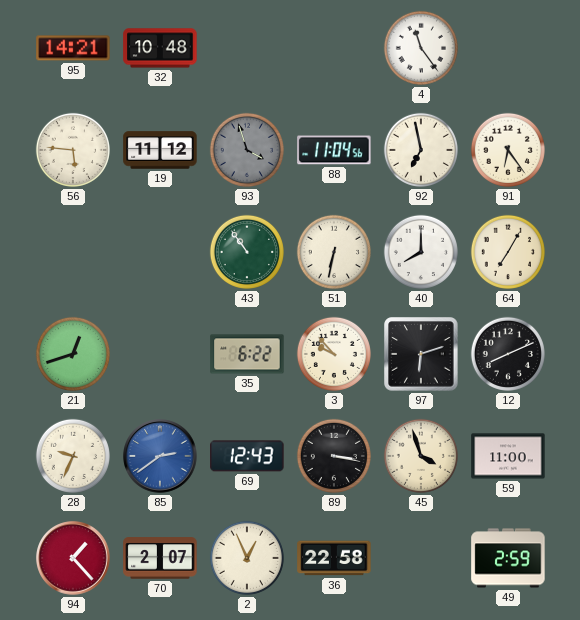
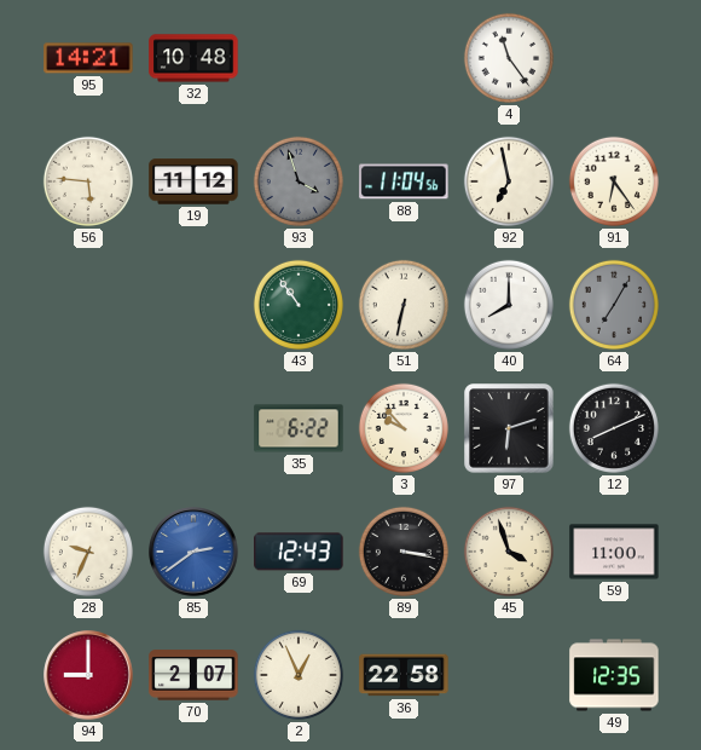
64 dial: cream -> grey
21: 12:42 -> none
94: 1:23 -> 9:00
49: 2:59 -> 12:35
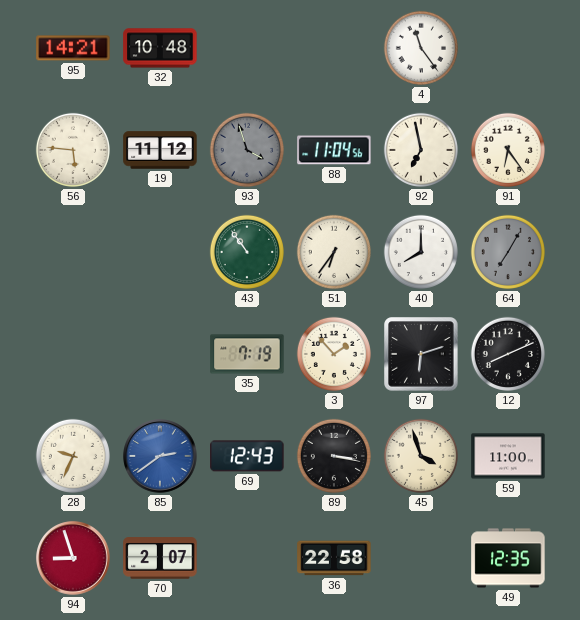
51: 6:32 -> 6:36
35: 6:22 -> 7:19
3: 9:53 -> 1:53
94: 9:00 -> 8:57
2: 12:56 -> none
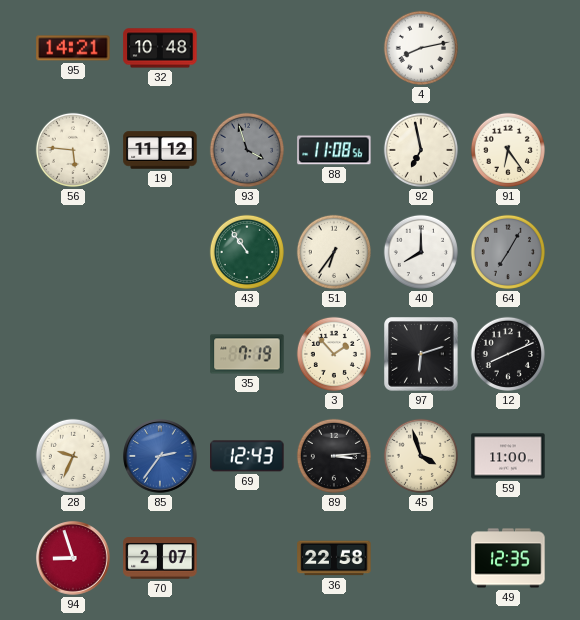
4: 11:24 -> 8:13
88: 11:04 -> 11:08
85: 2:39 -> 2:36
89: 3:17 -> 3:14
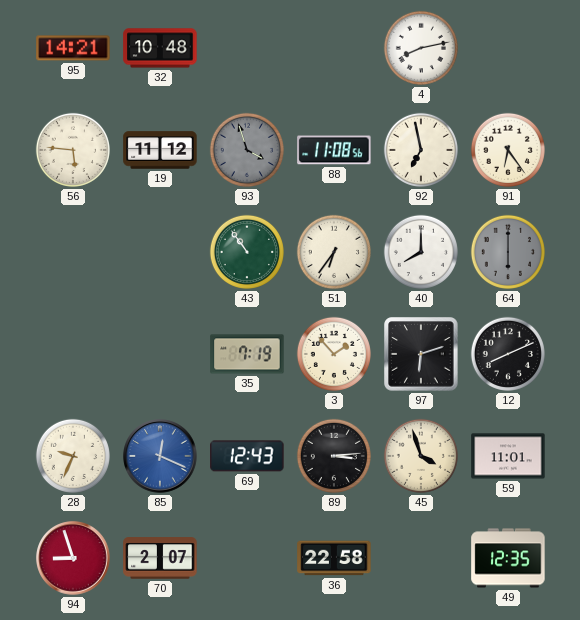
64: 7:05 -> 6:00
85: 2:36 -> 12:19
59: 11:00 -> 11:01
